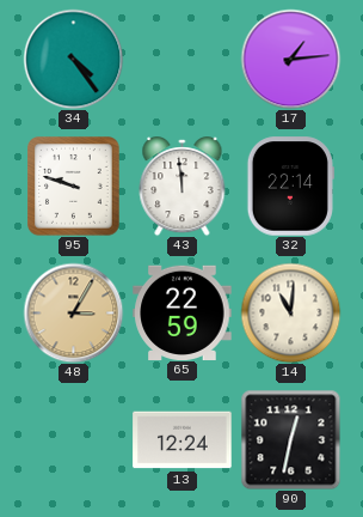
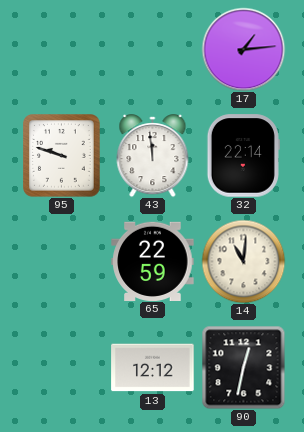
34: 4:24 -> none
48: 3:05 -> none
13: 12:24 -> 12:12
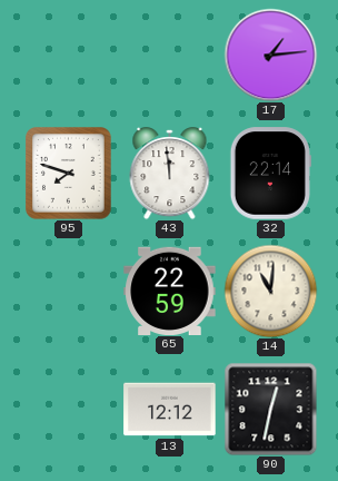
95: 9:48 -> 7:48
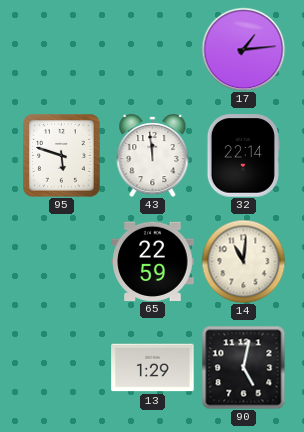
95: 7:48 -> 5:48
13: 12:12 -> 1:29
90: 12:32 -> 5:02
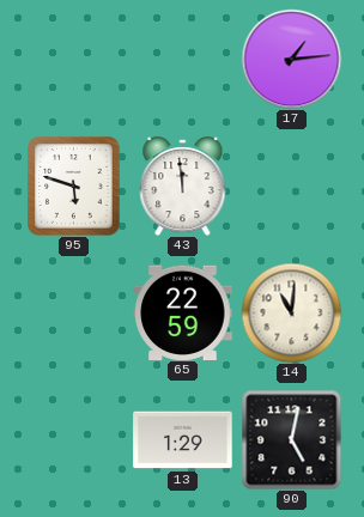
32: 22:14 -> none
